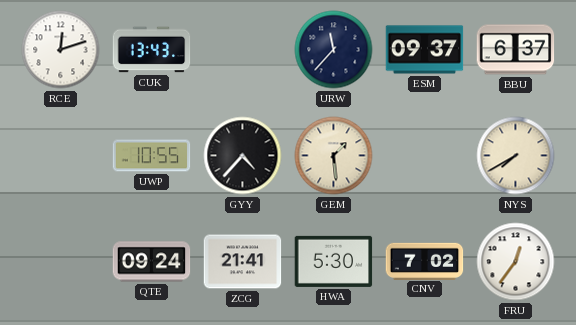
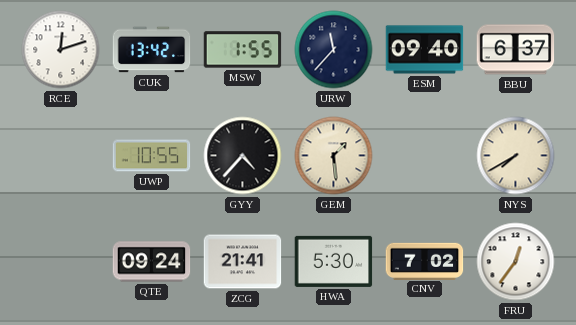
CUK: 13:43 -> 13:42
MSW: none -> 1:55
ESM: 09:37 -> 09:40
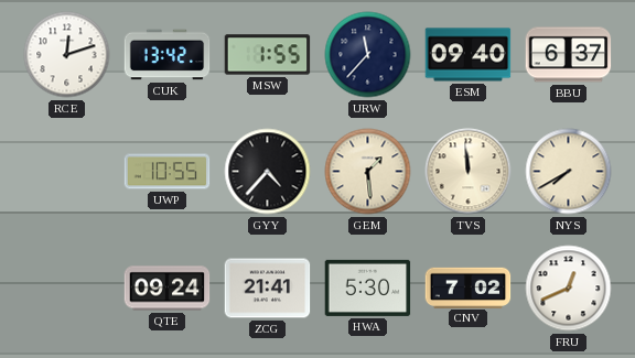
TVS: none -> 11:59
FRU: 12:36 -> 12:41
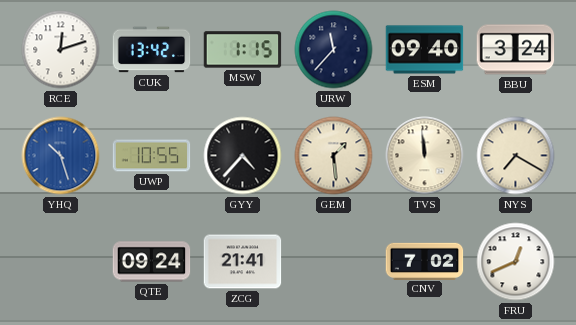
MSW: 1:55 -> 1:15
BBU: 6:37 -> 3:24
YHQ: none -> 10:27
NYS: 7:40 -> 7:20
HWA: 5:30 -> none
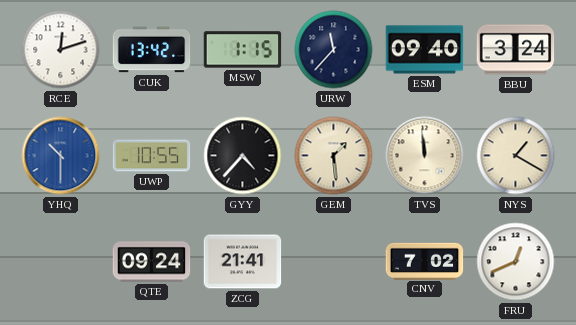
YHQ: 10:27 -> 10:30
NYS: 7:20 -> 1:20
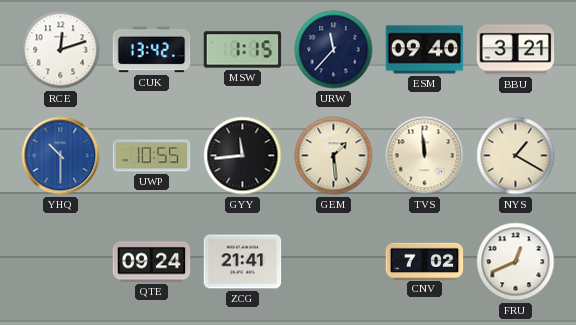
BBU: 3:24 -> 3:21
GYY: 4:37 -> 11:44
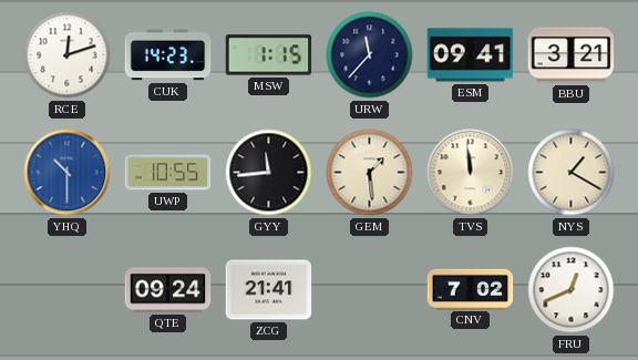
CUK: 13:42 -> 14:23
ESM: 09:40 -> 09:41
